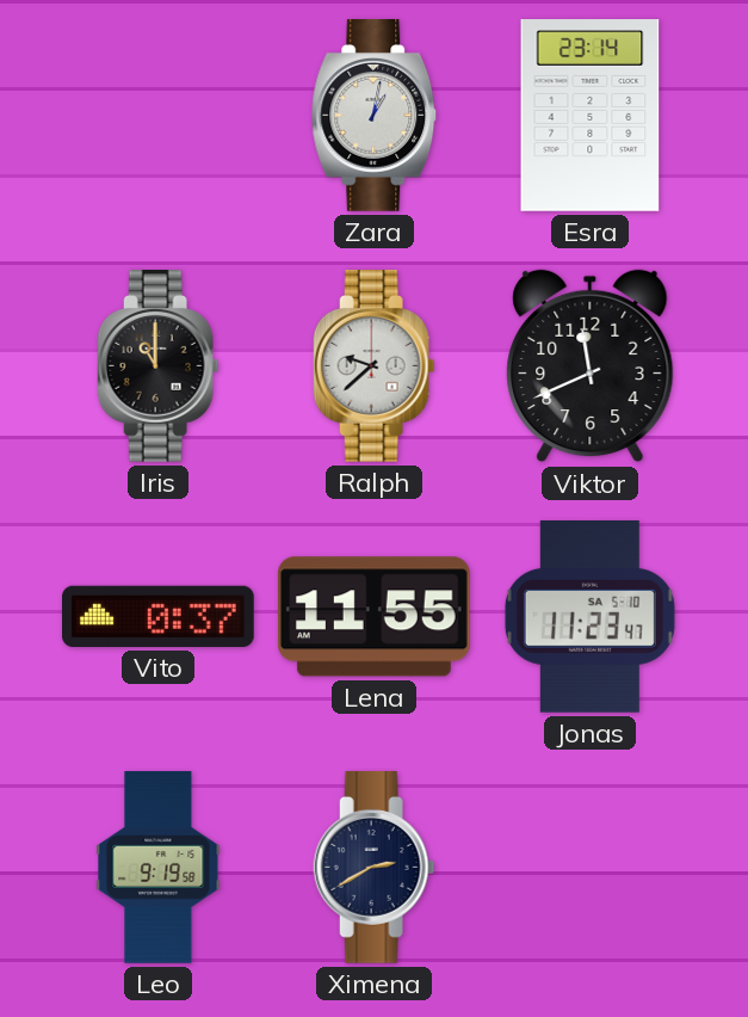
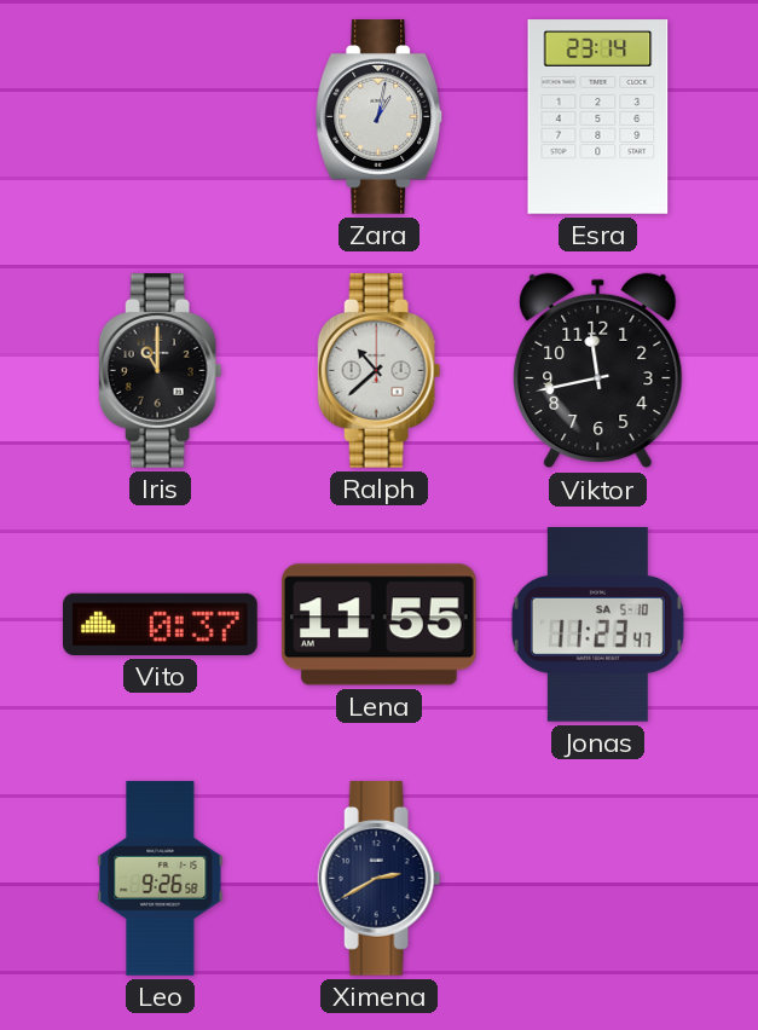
Ralph: 9:38 -> 10:38
Viktor: 11:41 -> 11:43
Leo: 9:19 -> 9:26
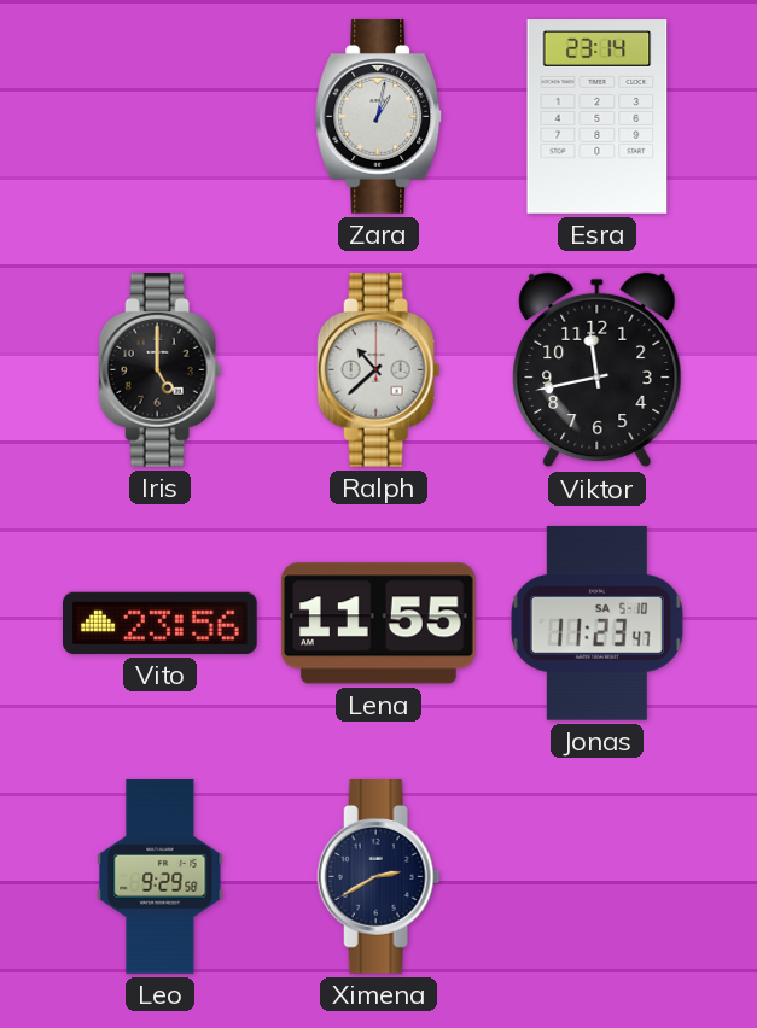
Iris: 11:00 -> 5:00
Vito: 0:37 -> 23:56
Leo: 9:26 -> 9:29
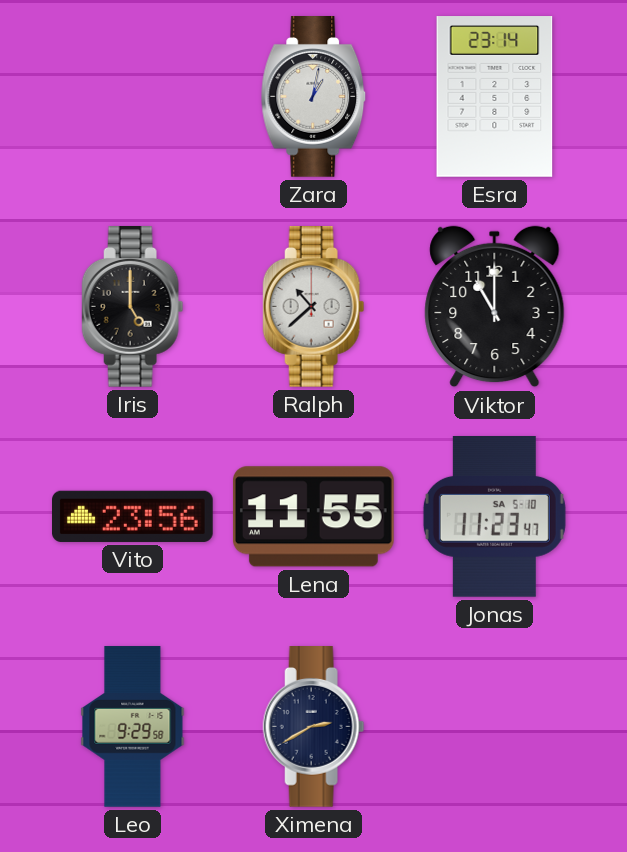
Viktor: 11:43 -> 11:00
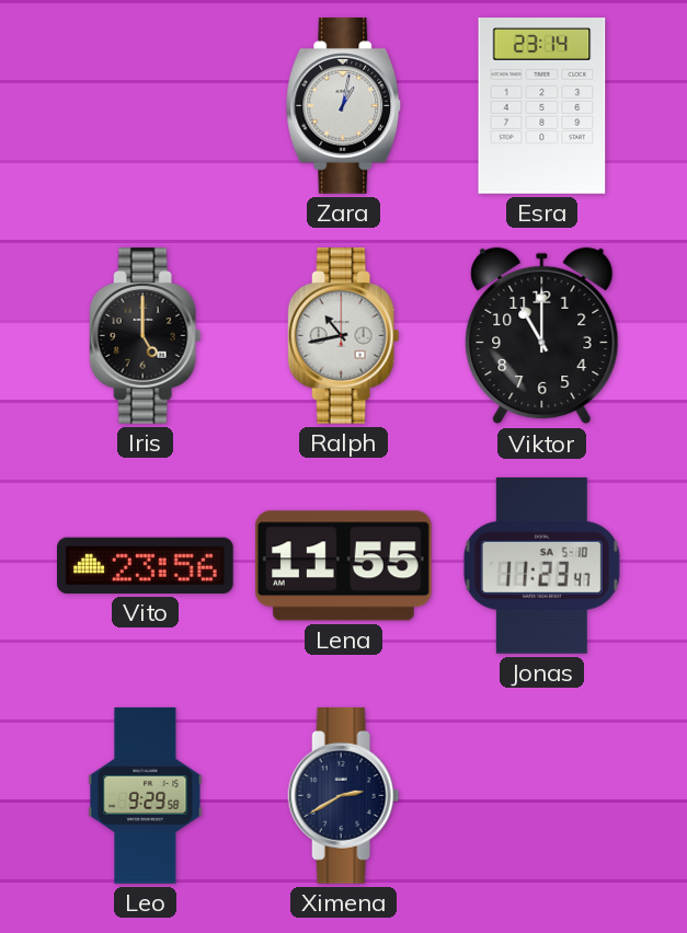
Ralph: 10:38 -> 10:43
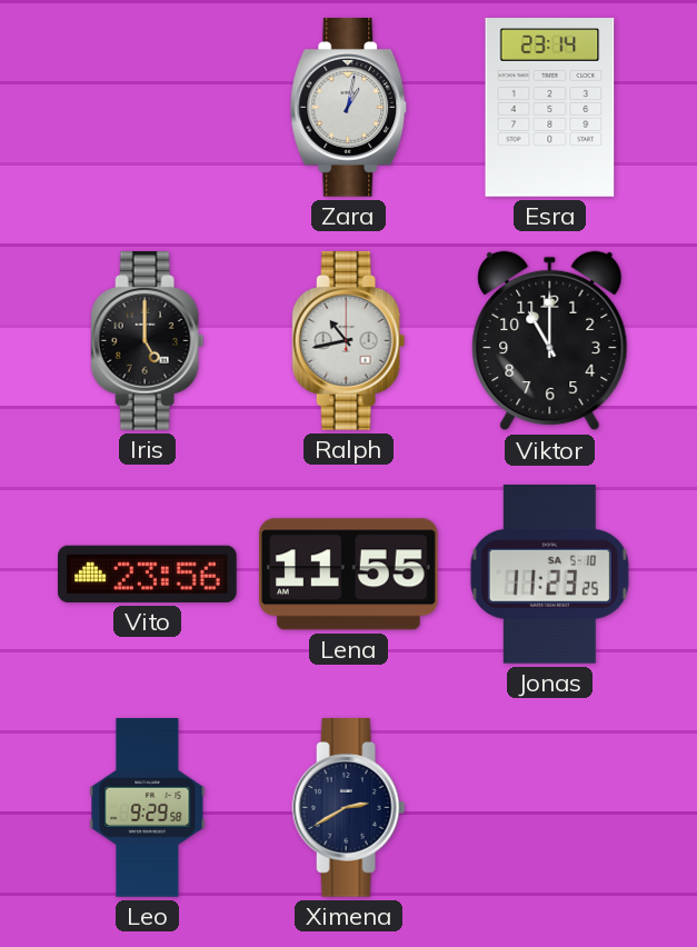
Jonas: 11:23:47 -> 11:23:25
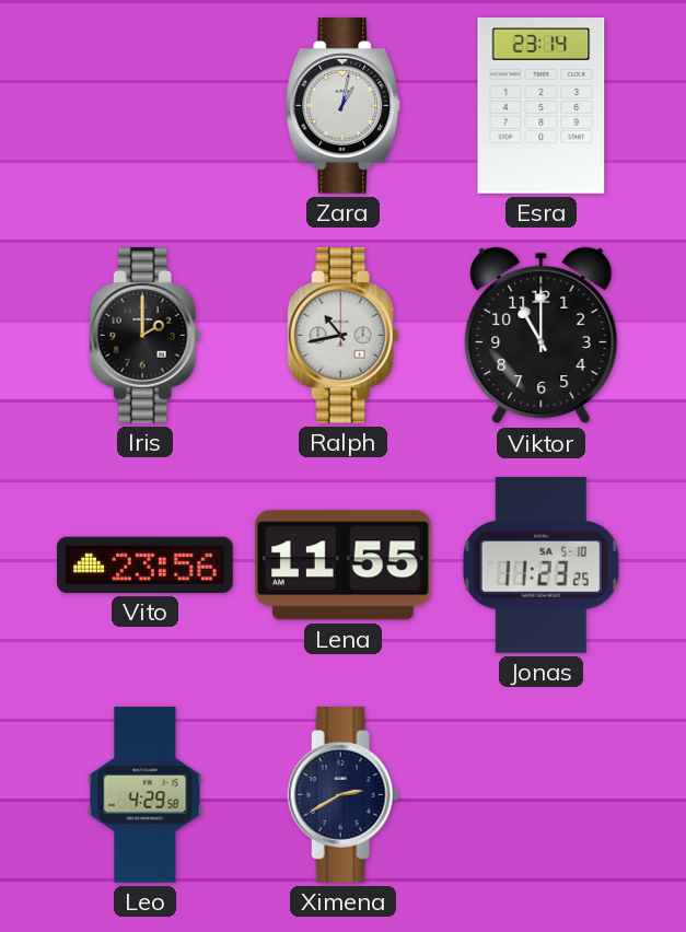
Iris: 5:00 -> 2:00
Leo: 9:29 -> 4:29
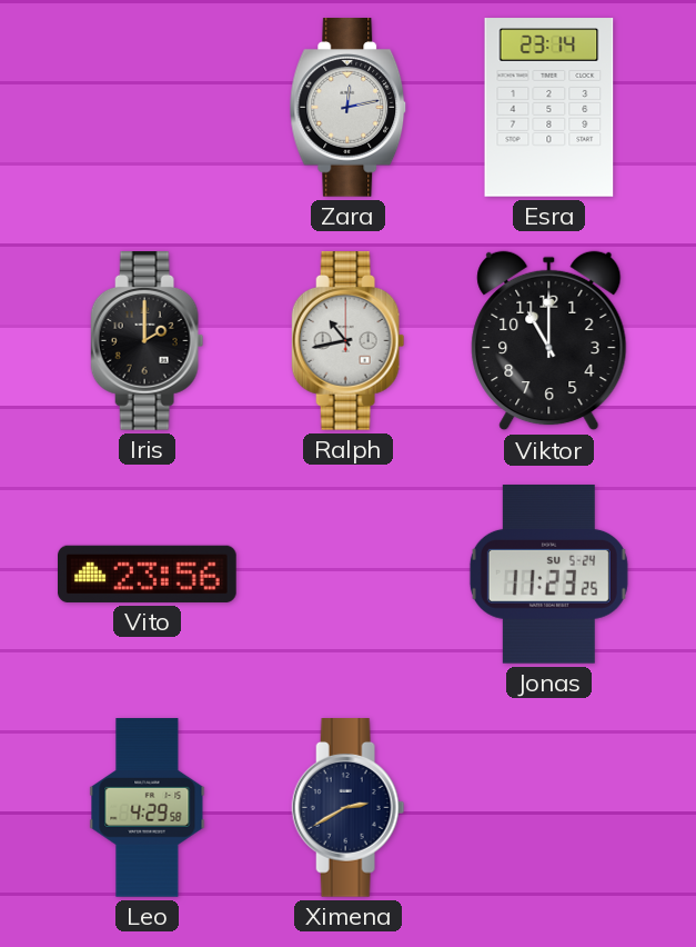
Zara: 1:02 -> 12:13
Lena: 11:55 -> none
Jonas date: SA 5-10 -> SU 5-24
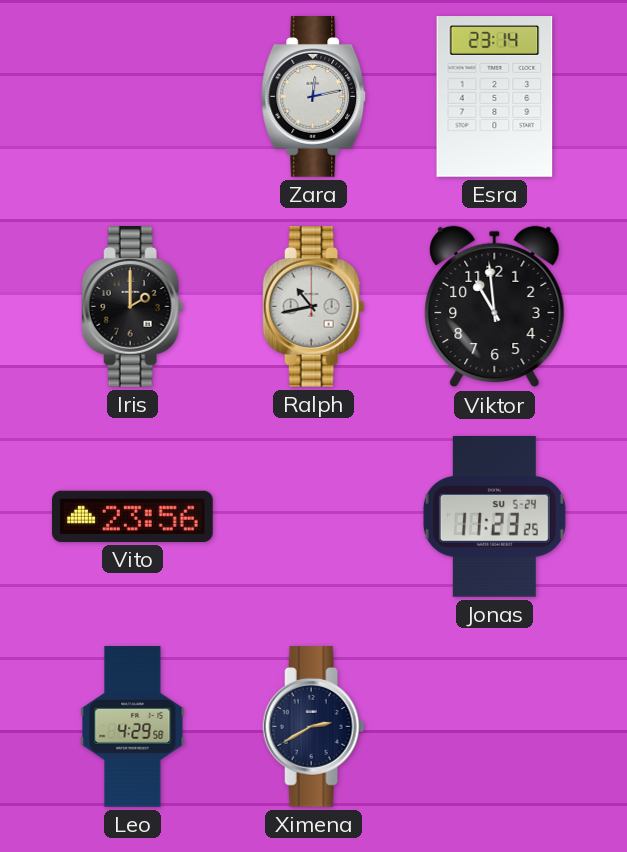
Viktor: 11:00 -> 10:59
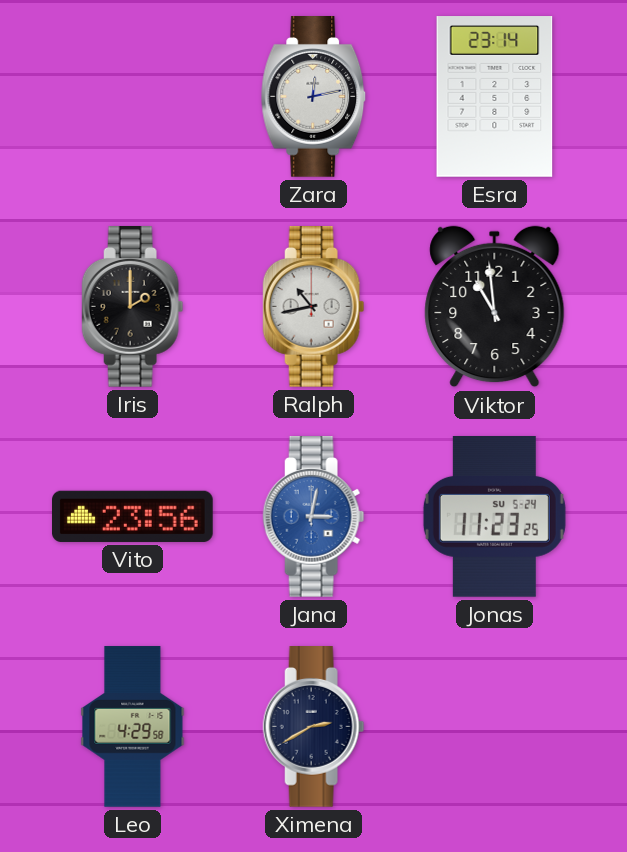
Jana: none -> 3:02
